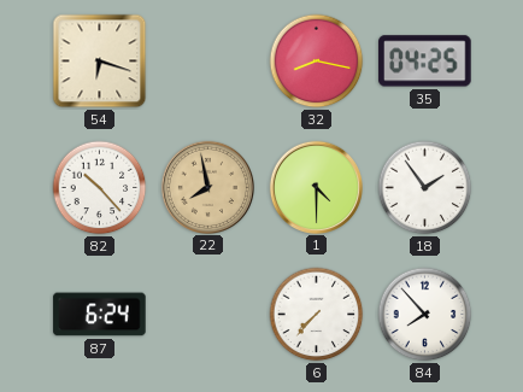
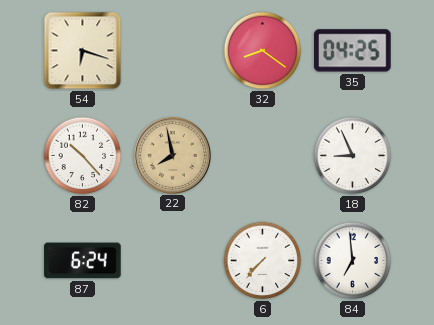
32: 8:17 -> 8:21
1: 4:30 -> none
18: 1:54 -> 8:56
84: 7:53 -> 6:59
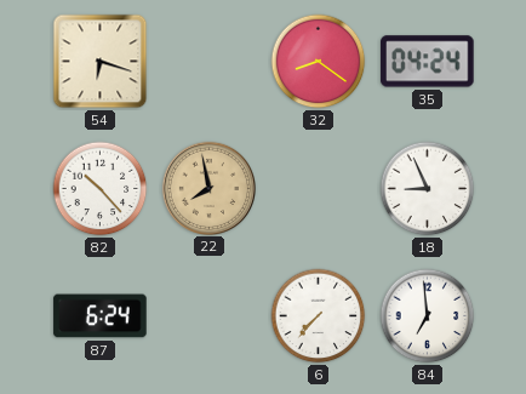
35: 04:25 -> 04:24
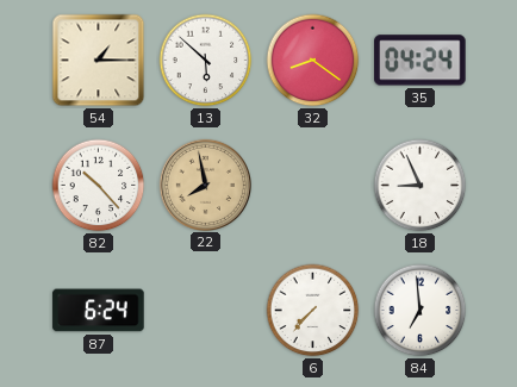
54: 6:18 -> 1:15
13: none -> 5:52
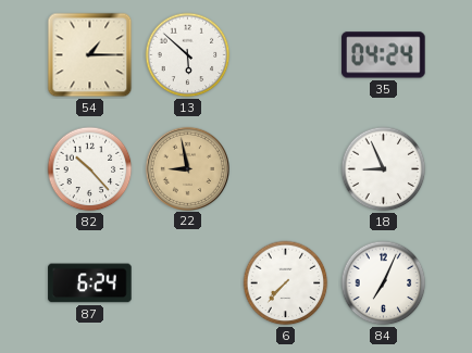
32: 8:21 -> none
22: 7:58 -> 8:58
84: 6:59 -> 7:04
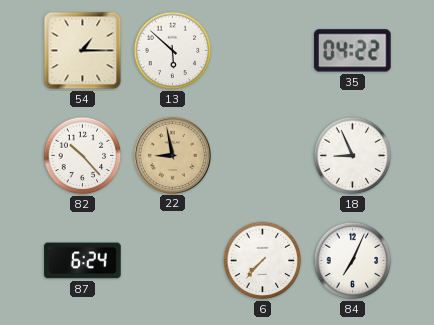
35: 04:24 -> 04:22
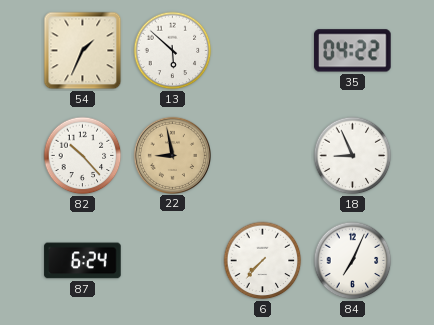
54: 1:15 -> 1:34
